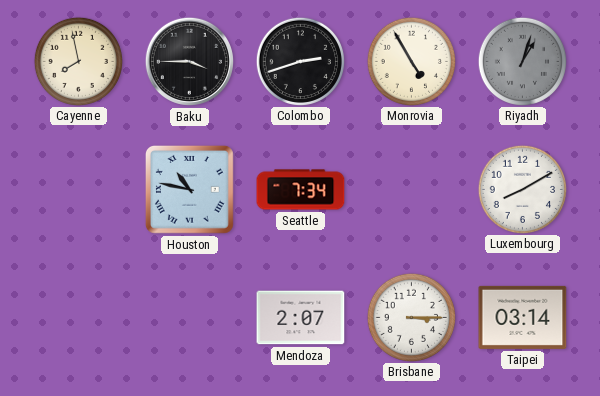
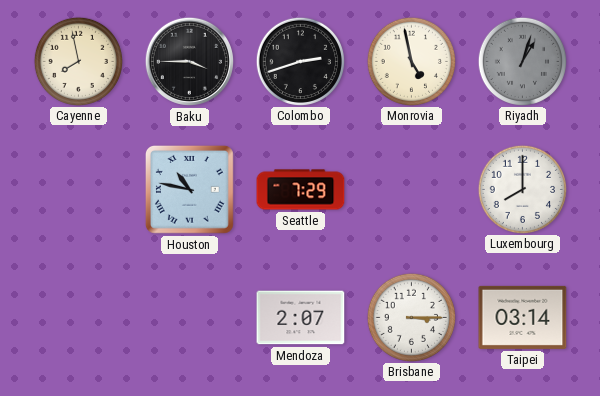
Monrovia: 4:55 -> 4:58
Seattle: 7:34 -> 7:29
Luxembourg: 8:10 -> 8:00
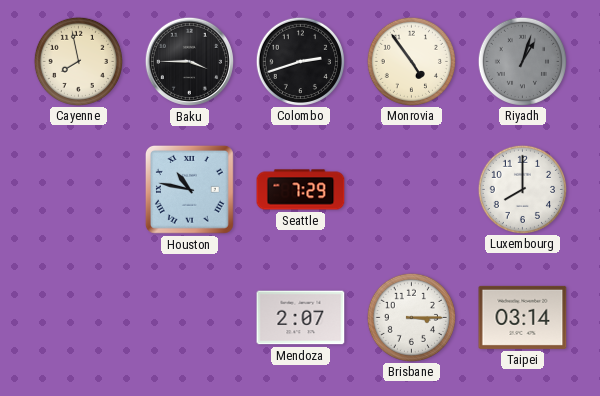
Monrovia: 4:58 -> 4:54
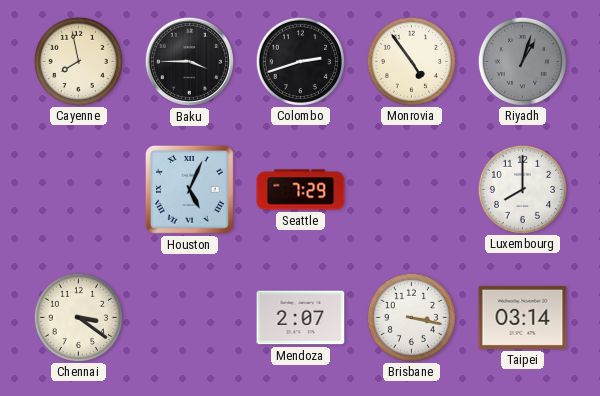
Houston: 10:47 -> 5:04
Chennai: none -> 3:21
Brisbane: 3:15 -> 3:17
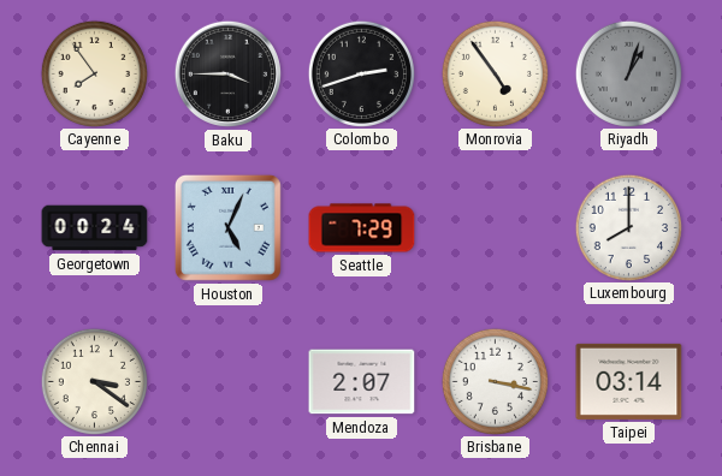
Cayenne: 7:58 -> 7:54
Georgetown: none -> 00:24
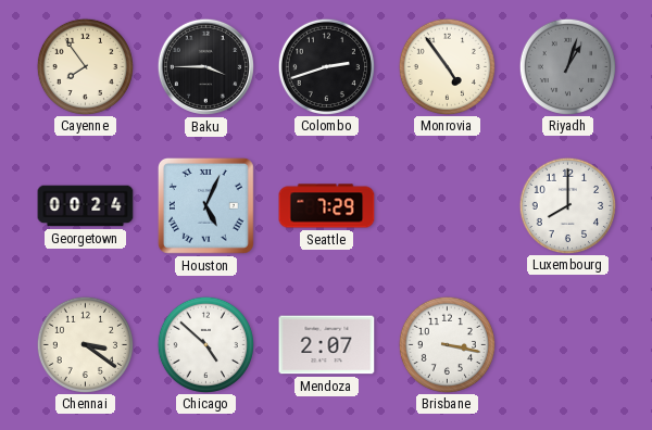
Chicago: none -> 4:52
Taipei: 03:14 -> none
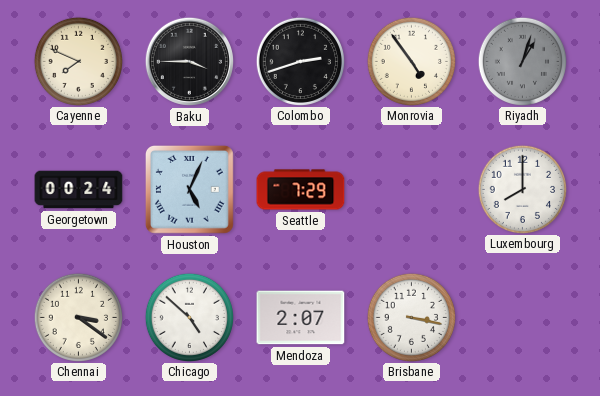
Cayenne: 7:54 -> 7:49
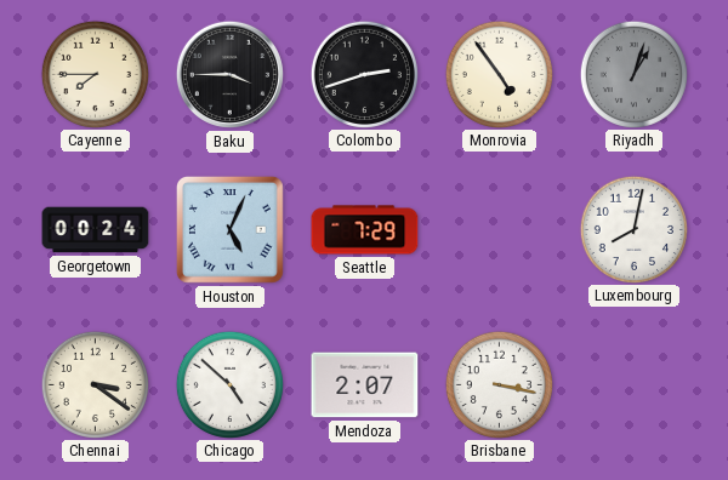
Cayenne: 7:49 -> 7:45
Luxembourg: 8:00 -> 8:02
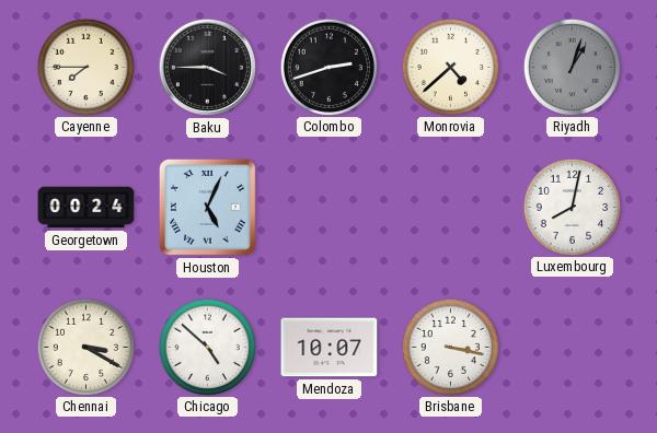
Monrovia: 4:54 -> 4:38
Seattle: 7:29 -> none
Chennai: 3:21 -> 3:20
Mendoza: 2:07 -> 10:07
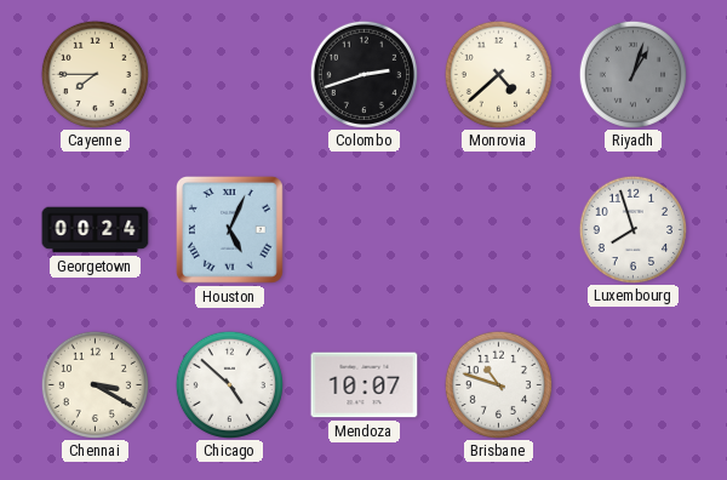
Baku: 3:45 -> none
Luxembourg: 8:02 -> 7:57
Brisbane: 3:17 -> 10:48
